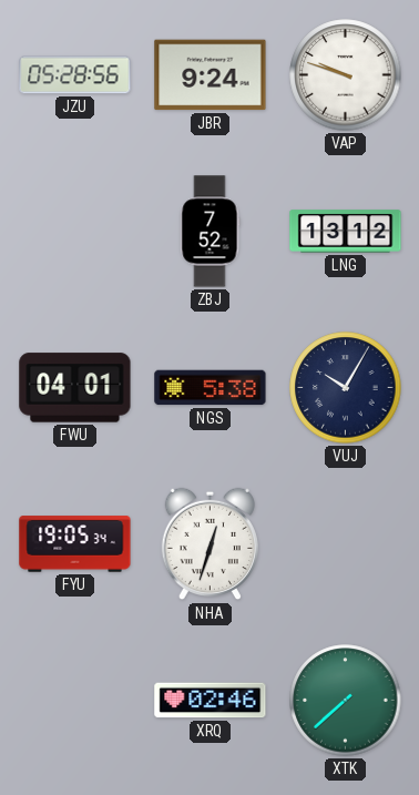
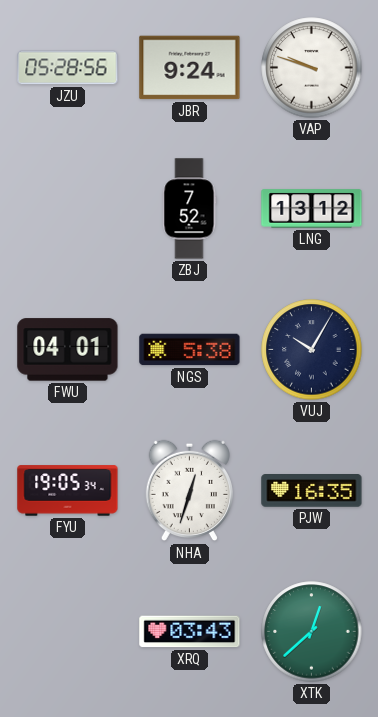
PJW: none -> 16:35
XRQ: 02:46 -> 03:43
XTK: 7:38 -> 12:38
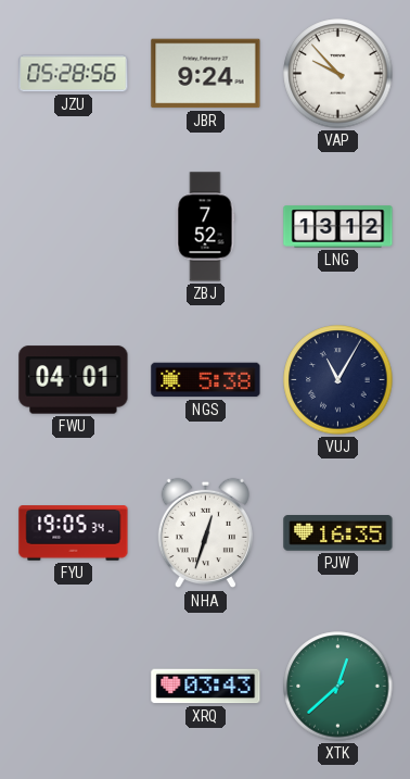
VAP: 9:48 -> 9:53
VUJ: 10:05 -> 11:05
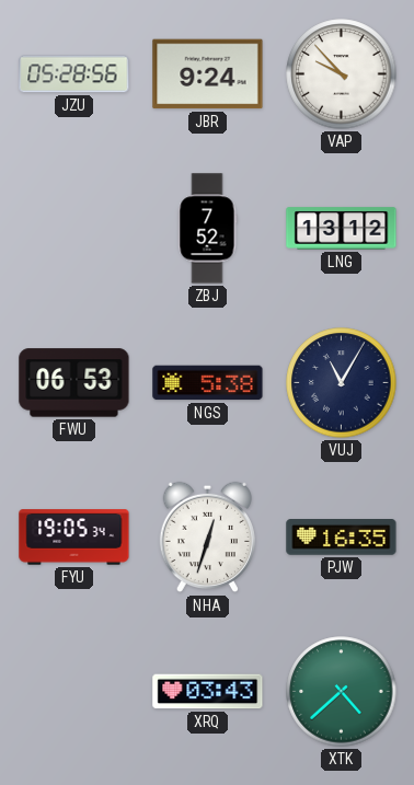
FWU: 04:01 -> 06:53
XTK: 12:38 -> 4:38
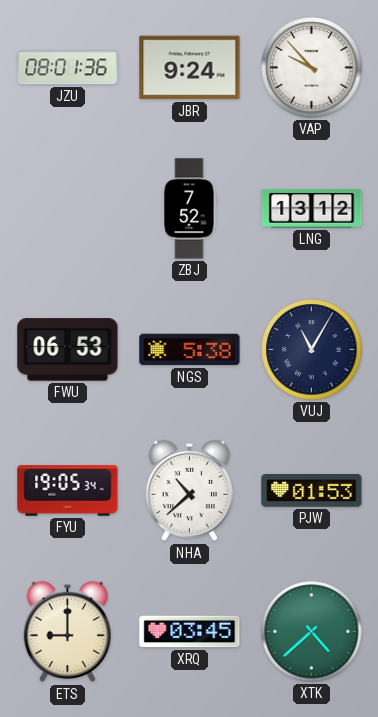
JZU: 05:28 -> 08:01
NHA: 12:33 -> 10:38
PJW: 16:35 -> 01:53
ETS: none -> 9:00
XRQ: 03:43 -> 03:45
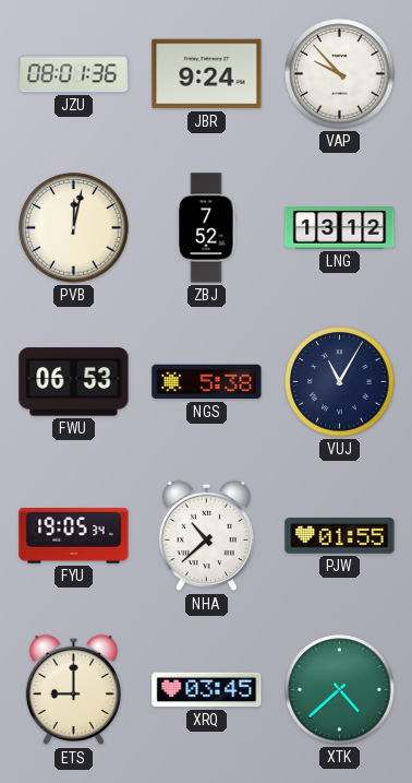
PVB: none -> 12:02
PJW: 01:53 -> 01:55
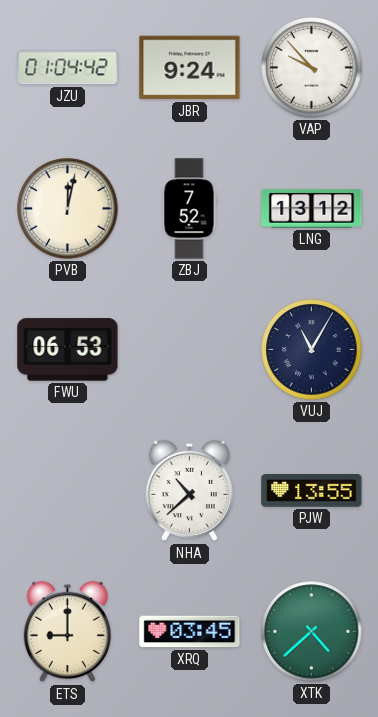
JZU: 08:01 -> 01:04
NGS: 5:38 -> none
FYU: 19:05 -> none
PJW: 01:55 -> 13:55
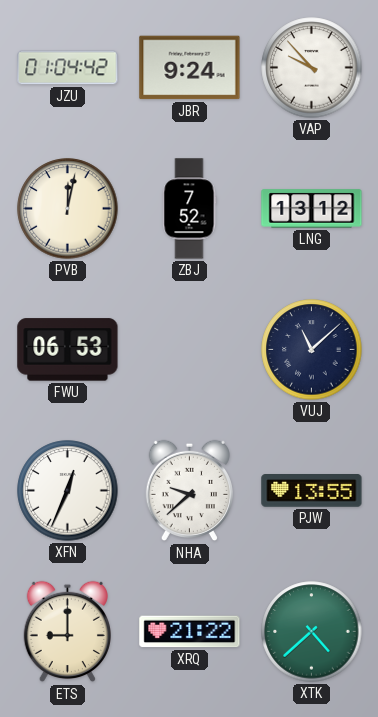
VUJ: 11:05 -> 11:08
XFN: none -> 12:34
NHA: 10:38 -> 9:38
XRQ: 03:45 -> 21:22
